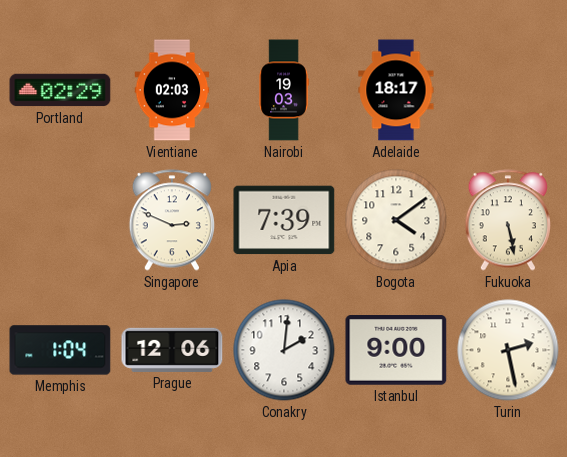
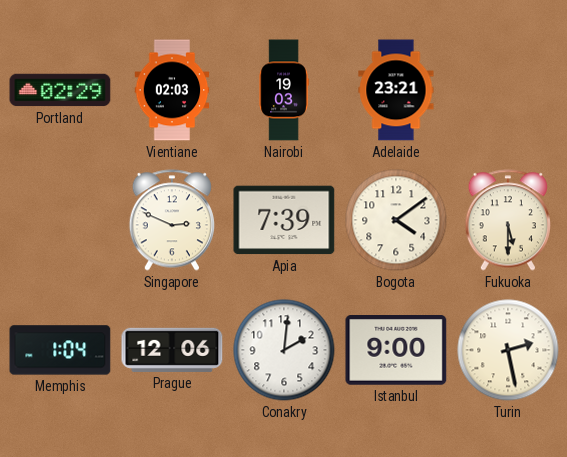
Adelaide: 18:17 -> 23:21
Fukuoka: 5:28 -> 5:30
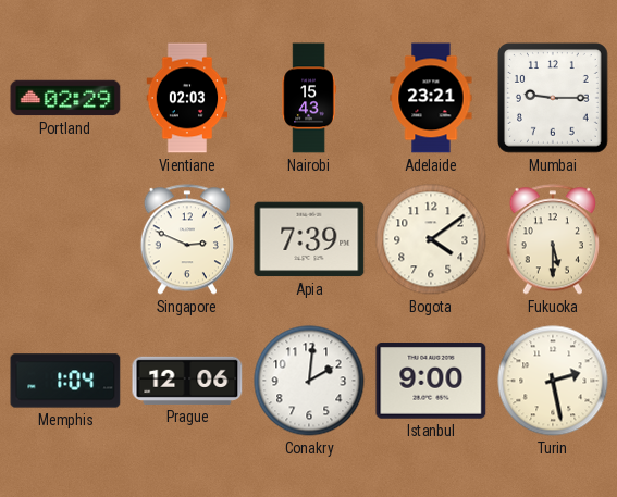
Nairobi: 19:03 -> 15:43
Mumbai: none -> 9:15
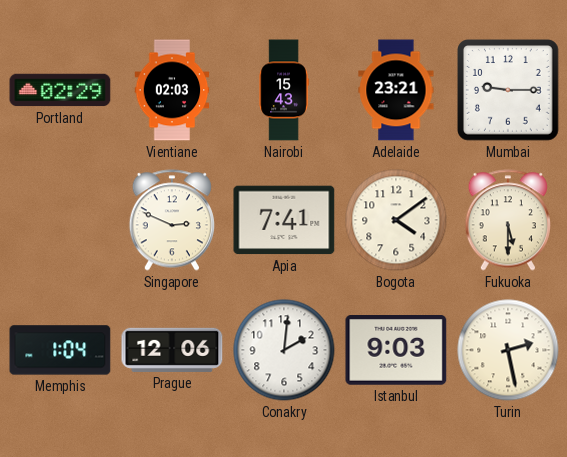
Apia: 7:39 -> 7:41
Istanbul: 9:00 -> 9:03
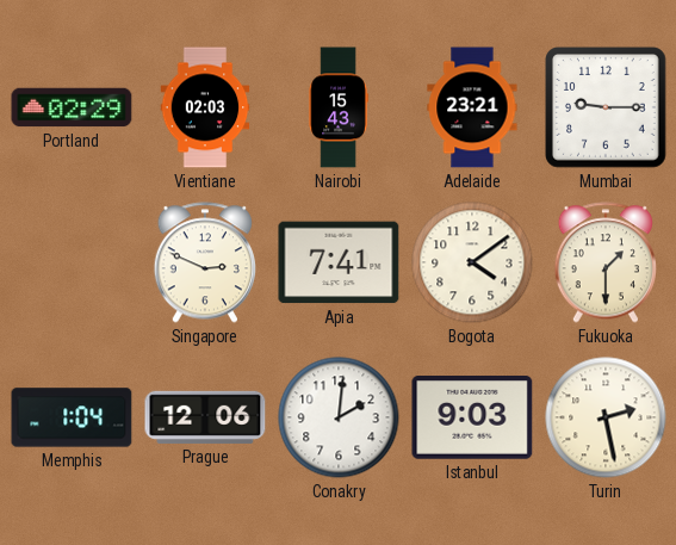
Fukuoka: 5:30 -> 1:30
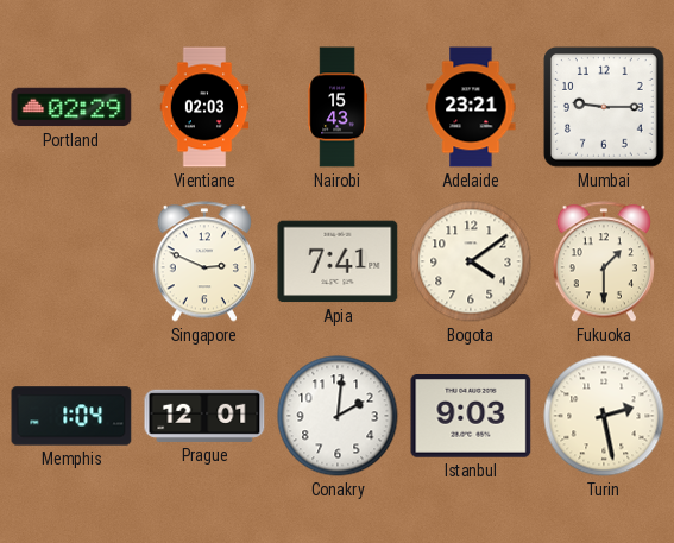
Prague: 12:06 -> 12:01
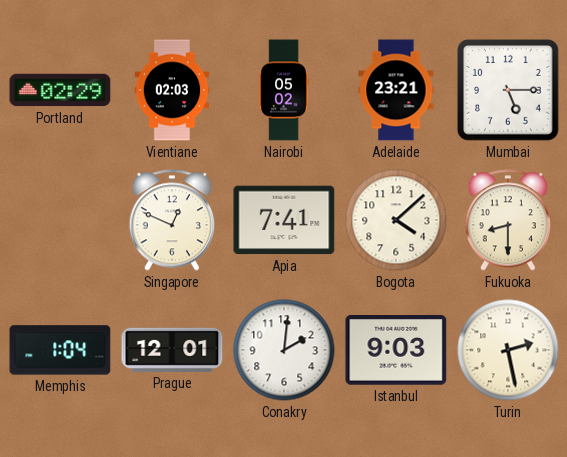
Nairobi: 15:43 -> 05:02
Mumbai: 9:15 -> 5:15
Singapore: 2:49 -> 12:49
Bogota: 4:09 -> 4:08
Fukuoka: 1:30 -> 8:30
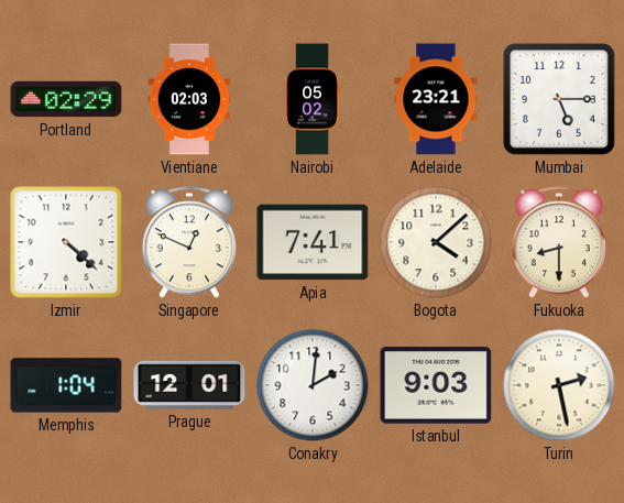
Izmir: none -> 4:22
